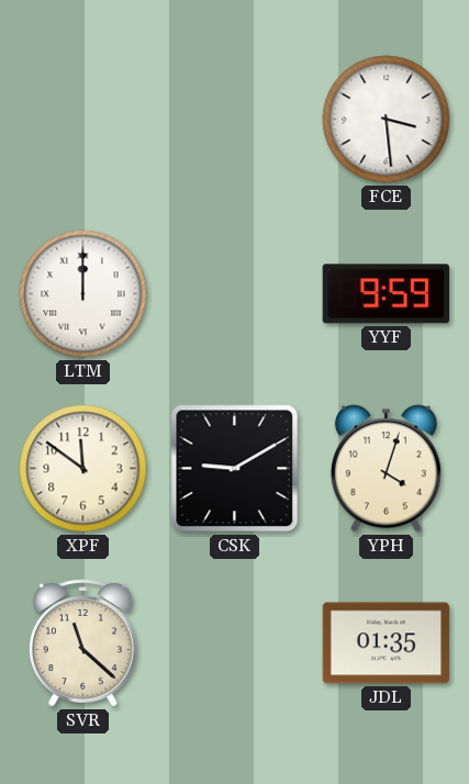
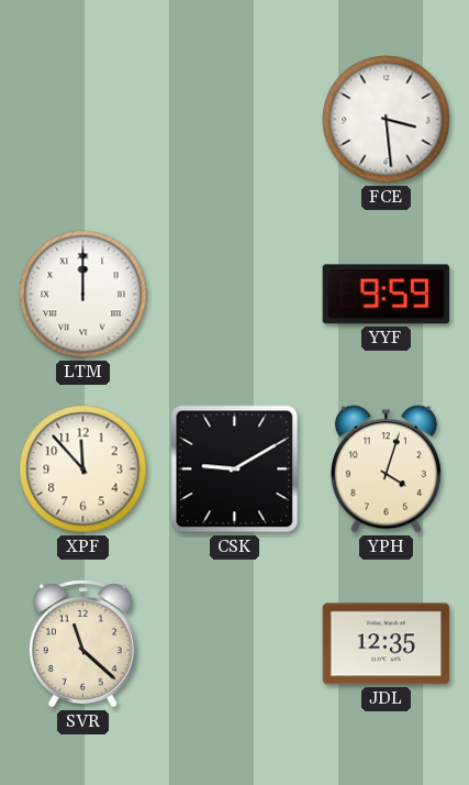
XPF: 11:51 -> 11:53
JDL: 01:35 -> 12:35
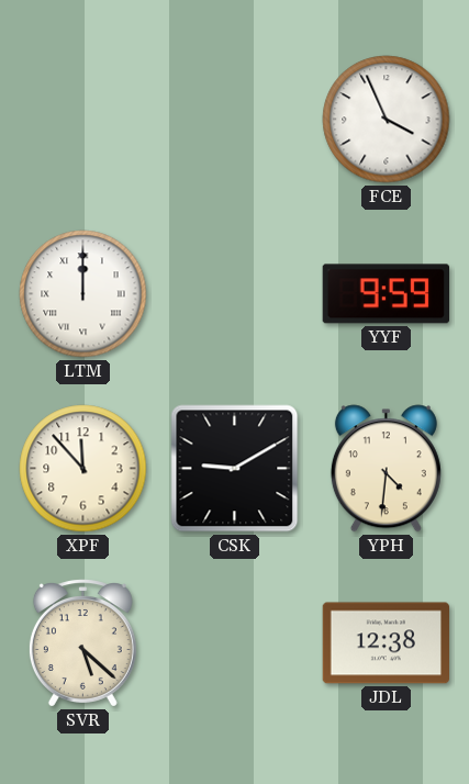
FCE: 3:29 -> 3:56
YPH: 4:03 -> 4:31
SVR: 11:22 -> 5:22
JDL: 12:35 -> 12:38
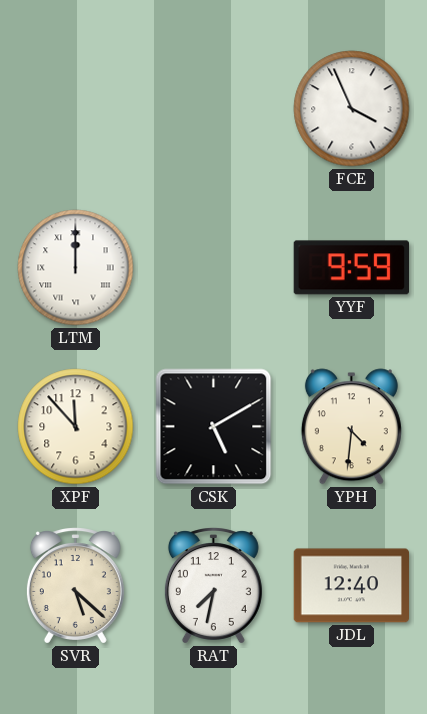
CSK: 9:10 -> 5:10
RAT: none -> 7:32
JDL: 12:38 -> 12:40
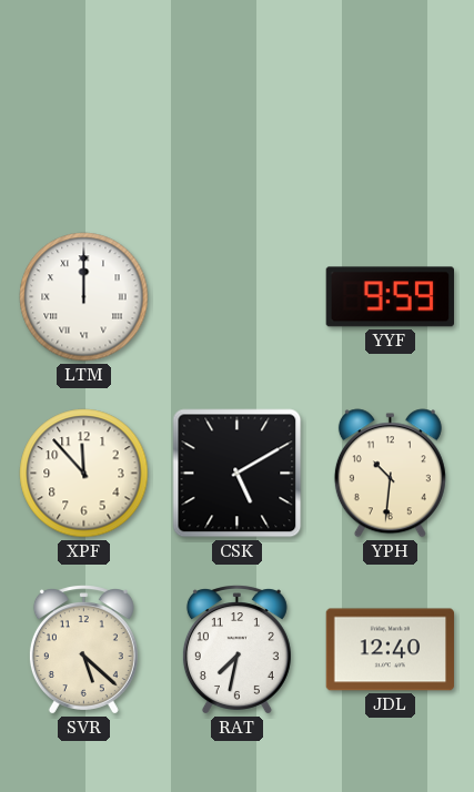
FCE: 3:56 -> none
YPH: 4:31 -> 10:31
